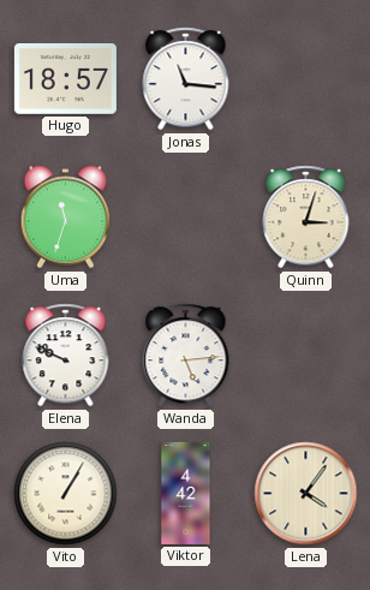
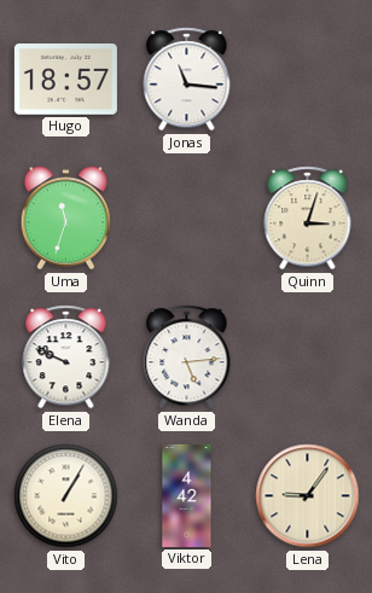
Lena: 4:06 -> 9:06
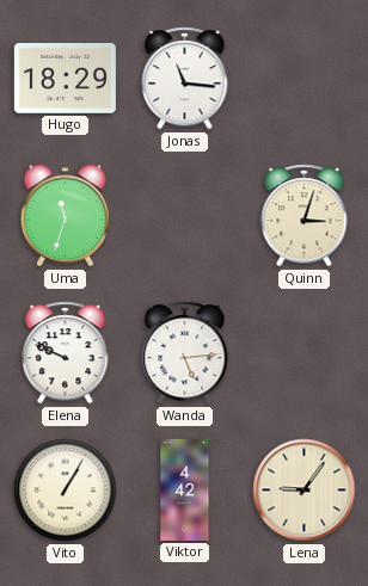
Hugo: 18:57 -> 18:29
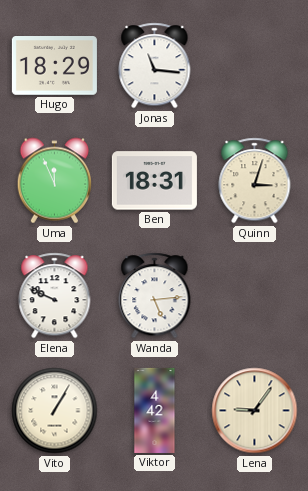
Uma: 11:33 -> 11:56
Ben: none -> 18:31
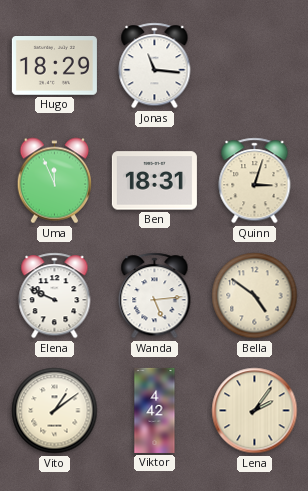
Bella: none -> 4:51
Vito: 1:05 -> 1:09
Lena: 9:06 -> 2:06
